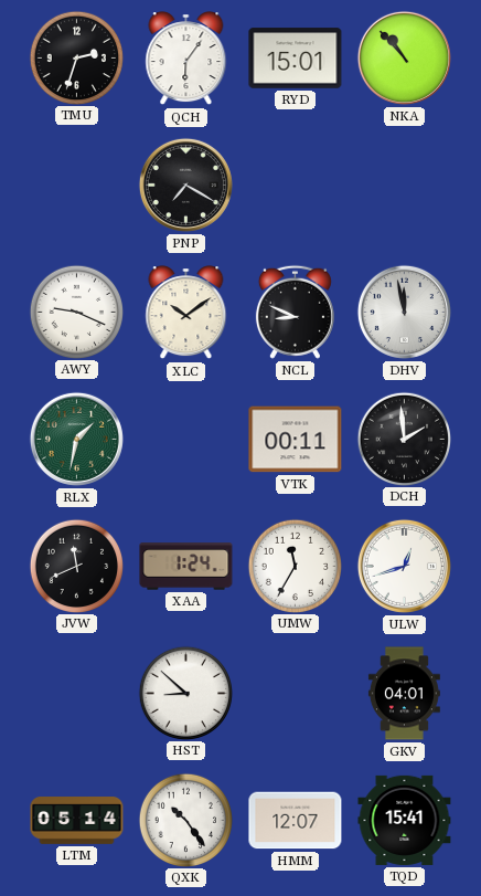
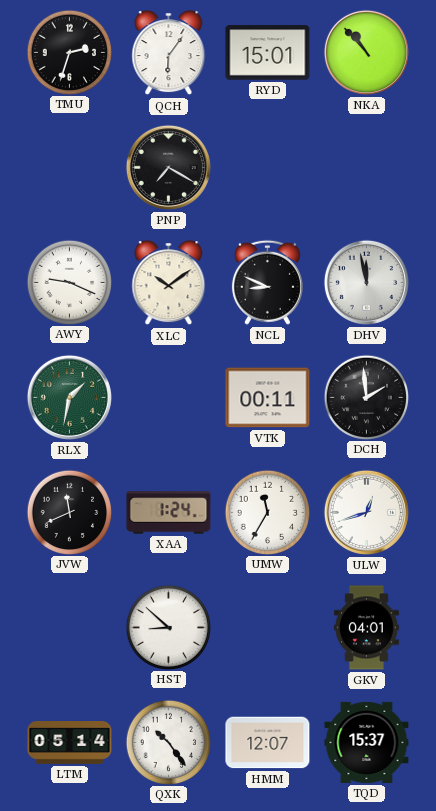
TQD: 15:41 -> 15:37
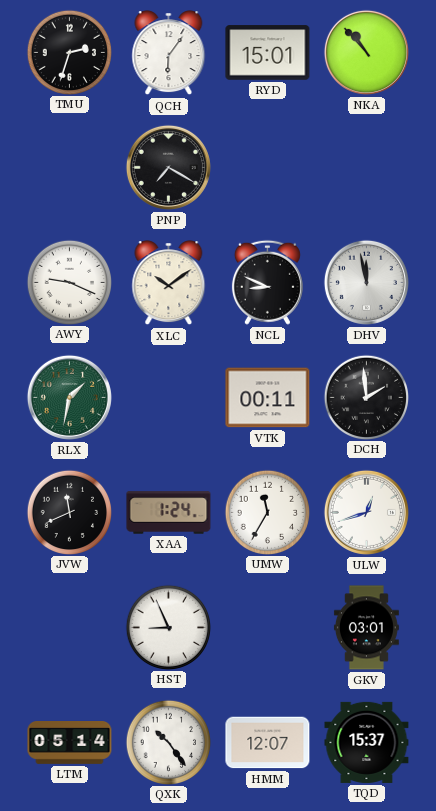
HST: 8:52 -> 8:56
GKV: 04:01 -> 03:01
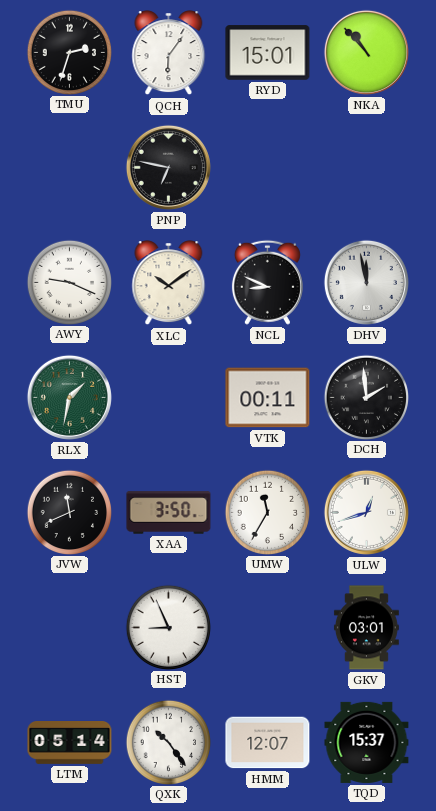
PNP: 7:20 -> 6:47
XAA: 1:24 -> 3:50
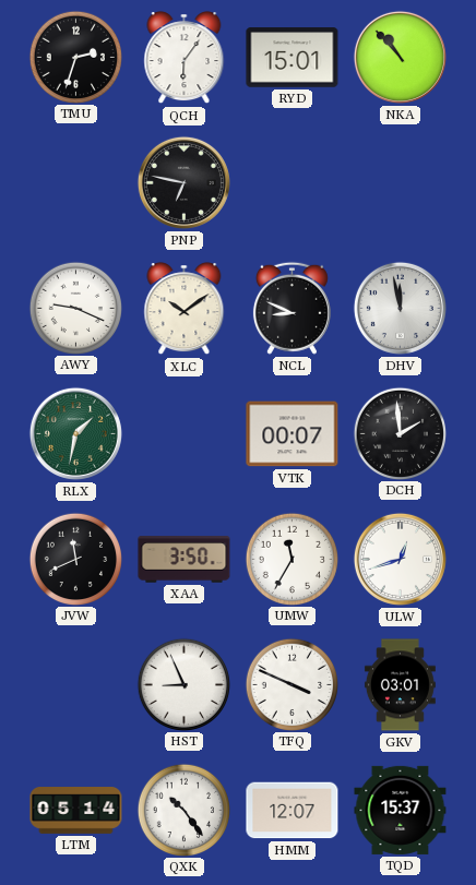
VTK: 00:11 -> 00:07
TFQ: none -> 3:49
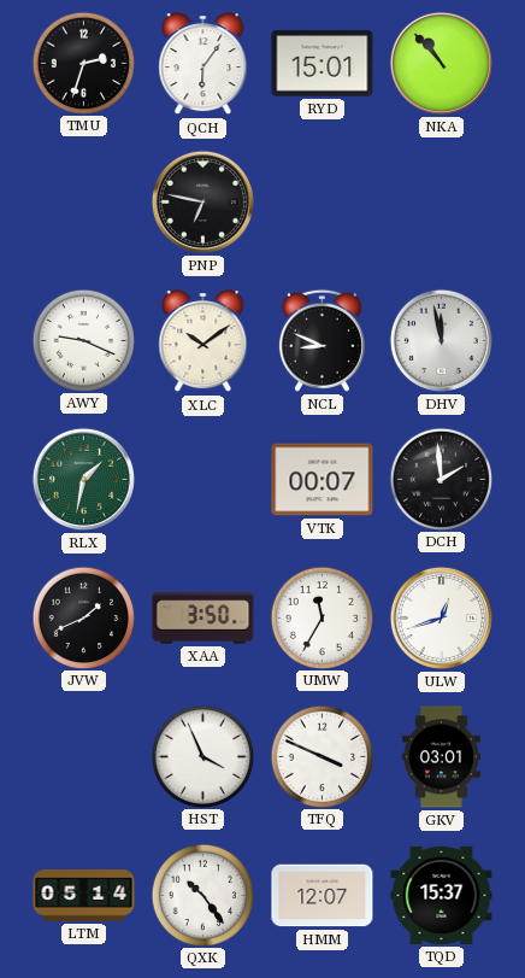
JVW: 11:41 -> 1:41
HST: 8:56 -> 3:56
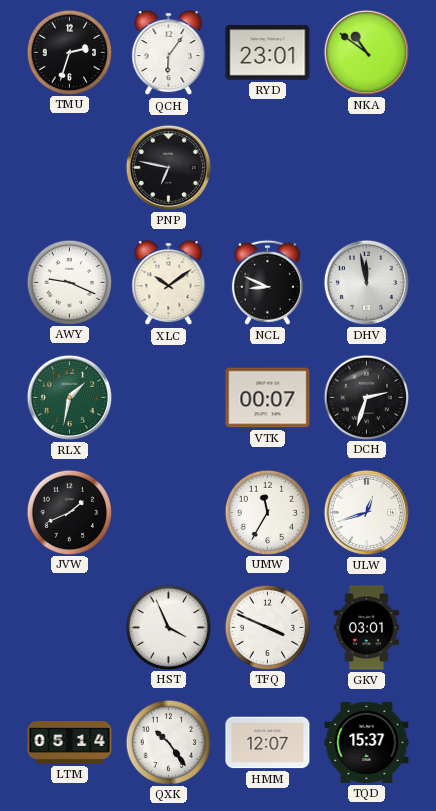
RYD: 15:01 -> 23:01
NKA: 10:53 -> 10:51
DCH: 1:59 -> 2:33
XAA: 3:50 -> none
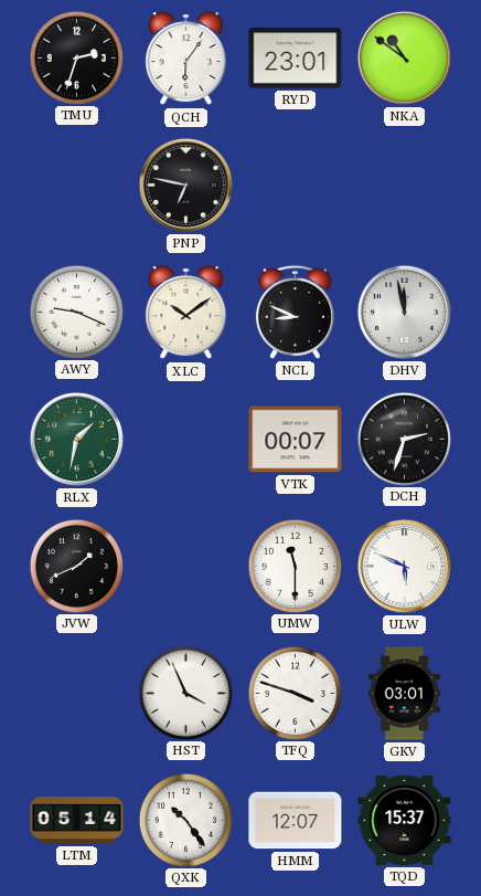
UMW: 11:35 -> 11:30
ULW: 12:42 -> 5:49
TFQ: 3:49 -> 3:48
